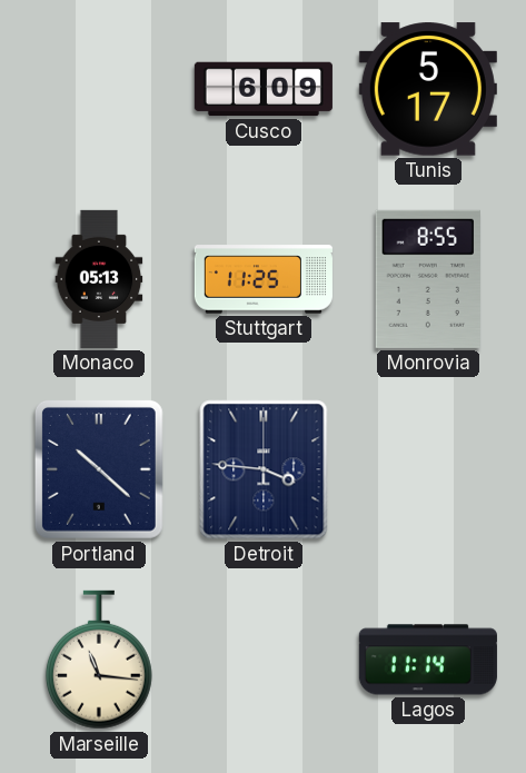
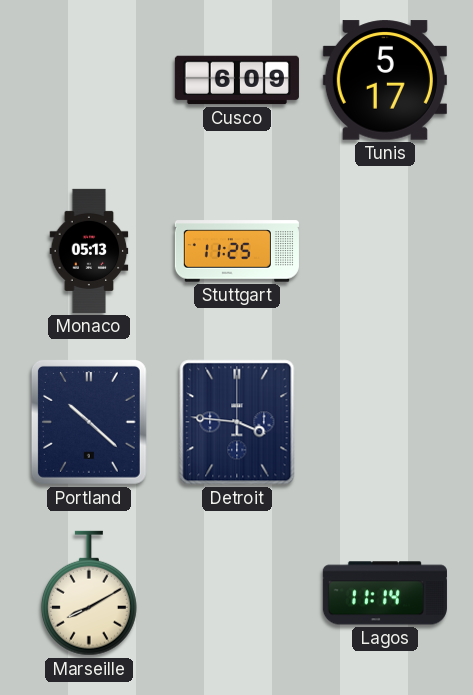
Monrovia: 8:55 -> none
Marseille: 11:16 -> 8:10
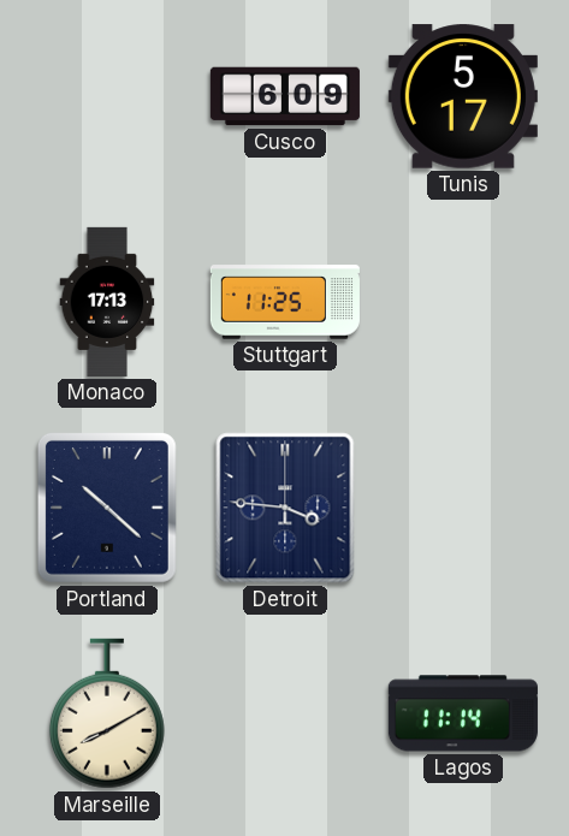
Monaco: 05:13 -> 17:13
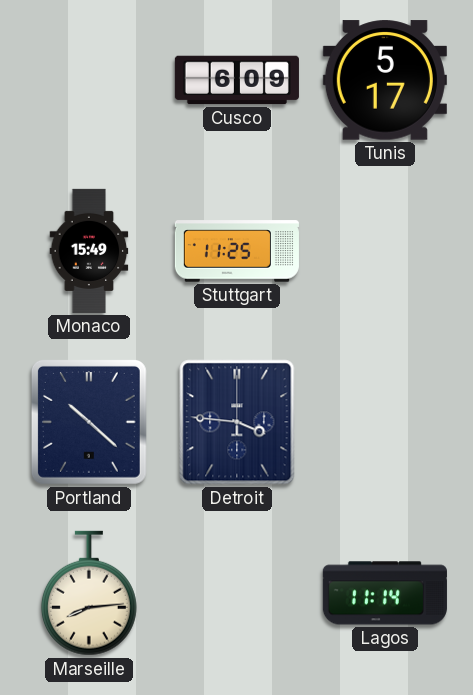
Monaco: 17:13 -> 15:49
Marseille: 8:10 -> 8:14
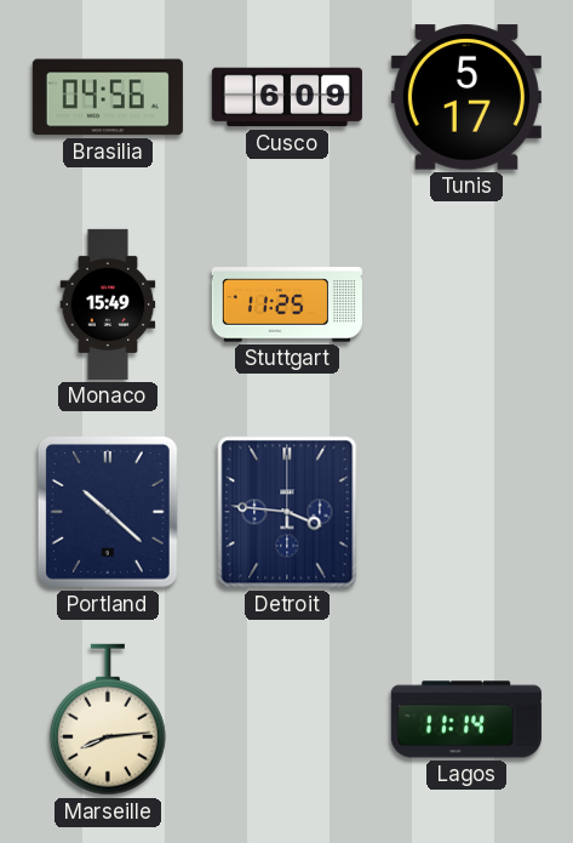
Brasilia: none -> 04:56
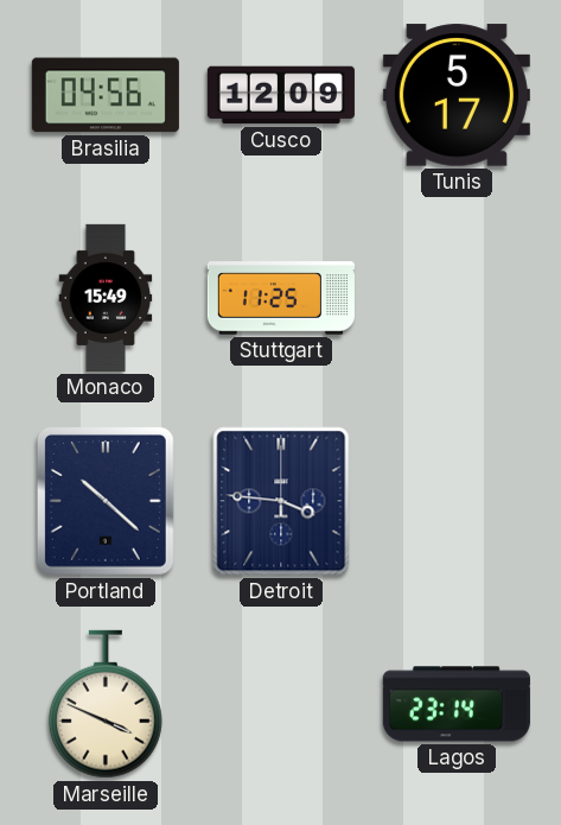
Cusco: 6:09 -> 12:09
Marseille: 8:14 -> 3:49
Lagos: 11:14 -> 23:14
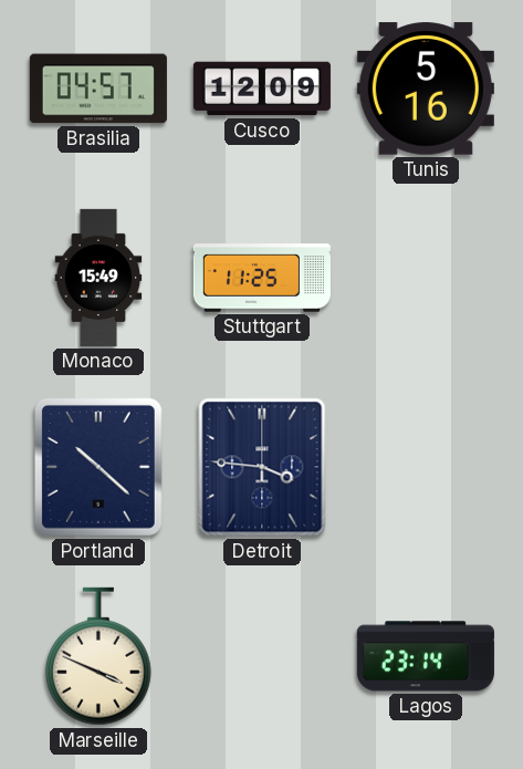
Brasilia: 04:56 -> 04:57
Tunis: 5:17 -> 5:16
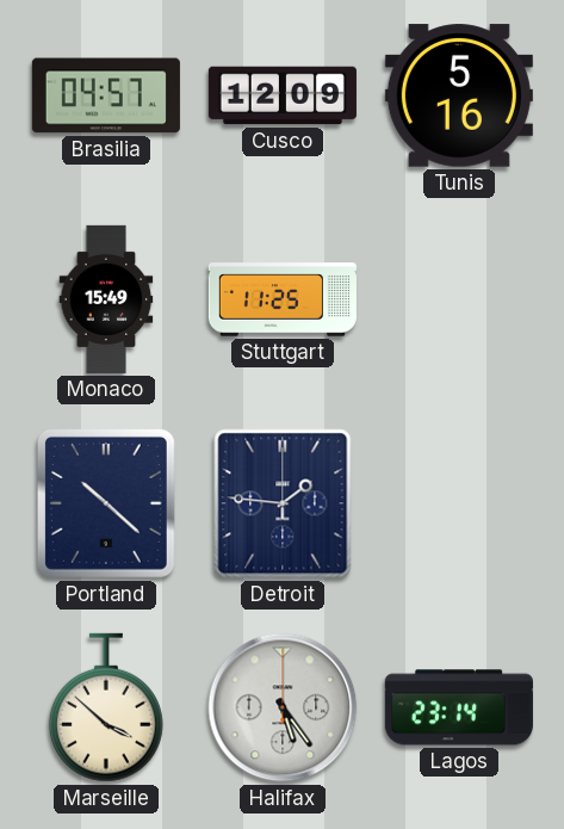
Detroit: 3:46 -> 1:46
Marseille: 3:49 -> 3:52
Halifax: none -> 5:24
